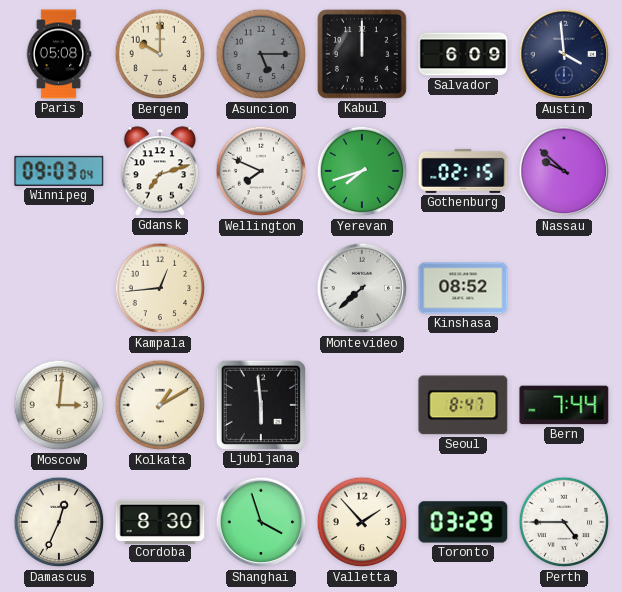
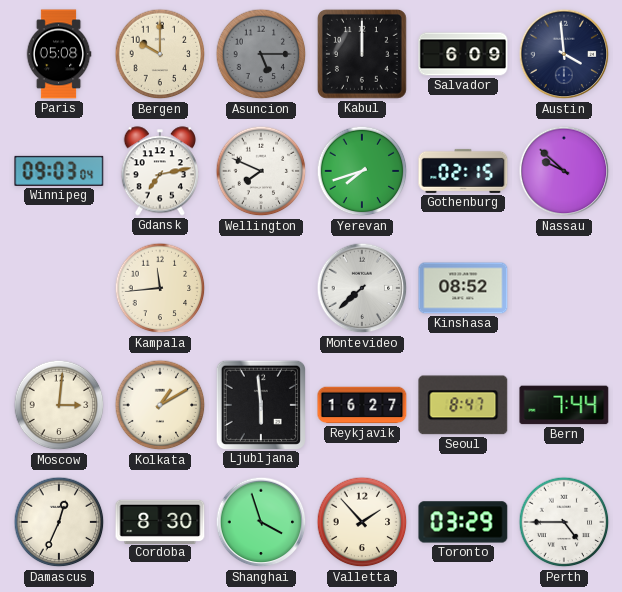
Gdansk: 7:12 -> 7:13
Kampala: 12:44 -> 11:44
Reykjavik: none -> 16:27
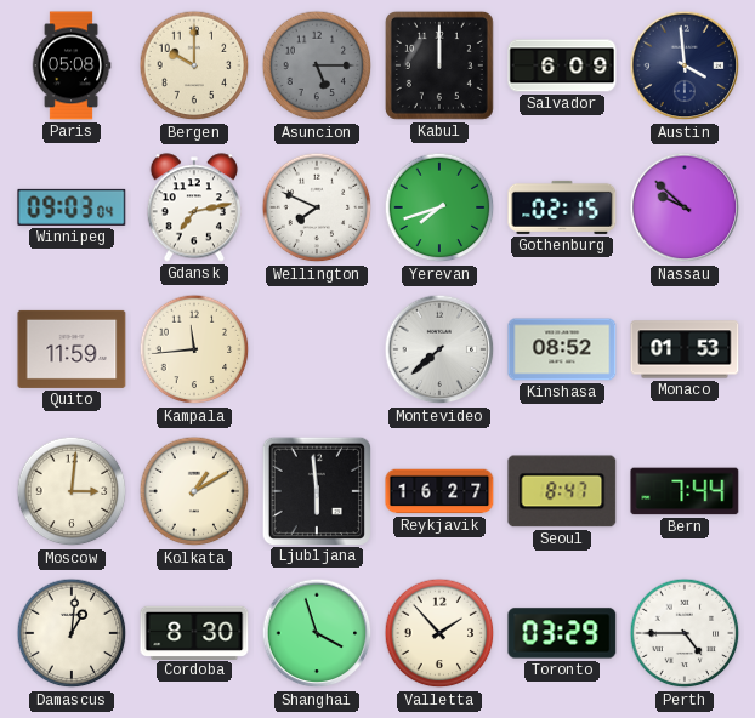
Quito: none -> 11:59
Monaco: none -> 01:53
Damascus: 12:34 -> 1:01
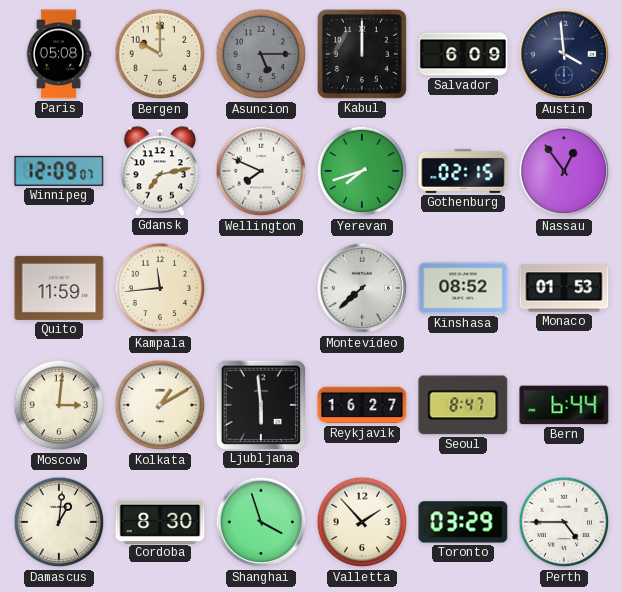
Winnipeg: 09:03 -> 12:09
Nassau: 9:52 -> 12:54
Bern: 7:44 -> 6:44
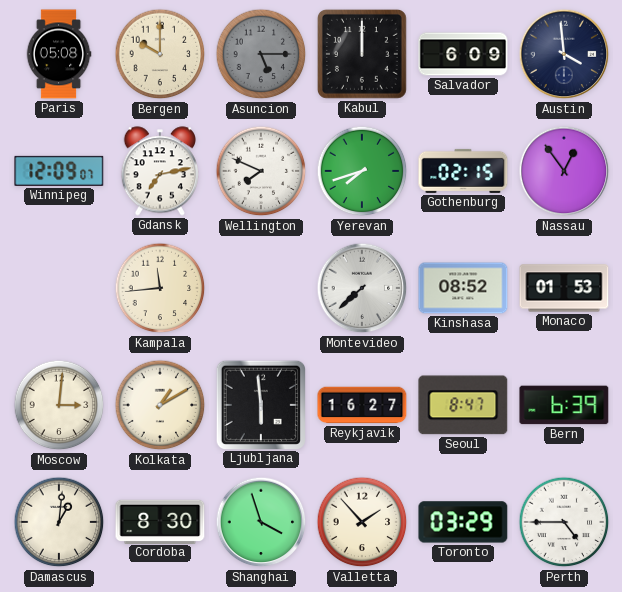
Quito: 11:59 -> none
Bern: 6:44 -> 6:39
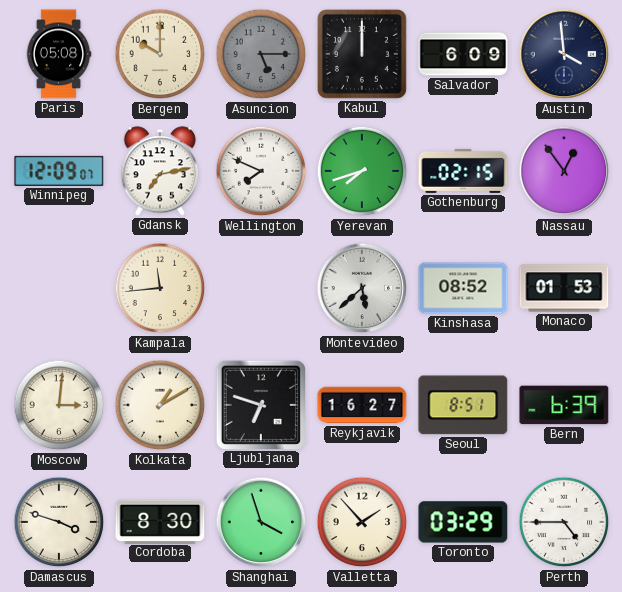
Montevideo: 7:38 -> 5:38
Ljubljana: 5:59 -> 6:48
Seoul: 8:47 -> 8:51
Damascus: 1:01 -> 3:48
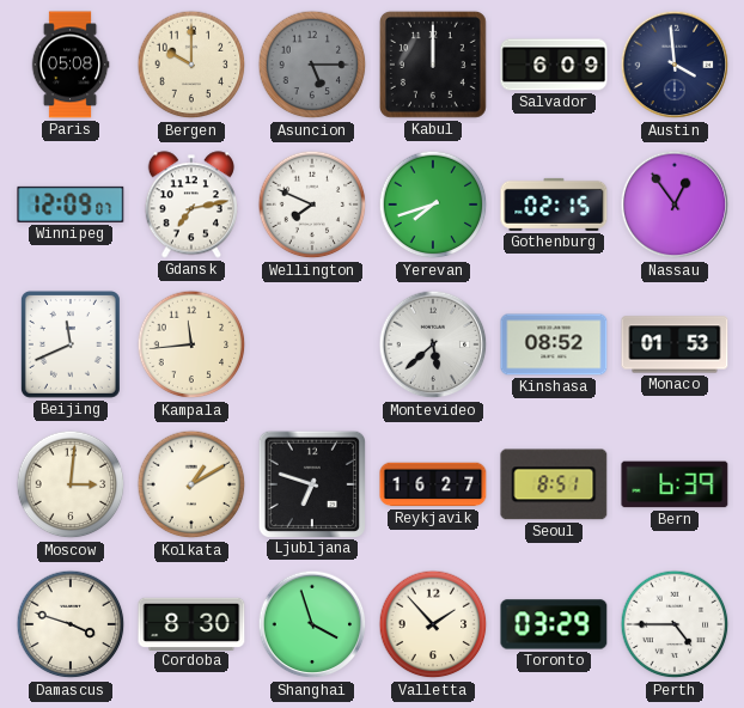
Beijing: none -> 11:41
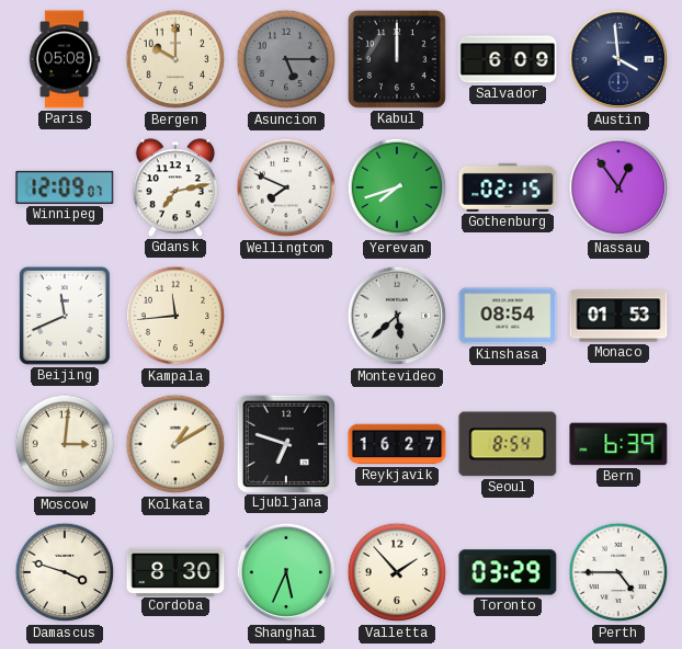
Kinshasa: 08:52 -> 08:54
Seoul: 8:51 -> 8:54
Shanghai: 3:57 -> 5:34
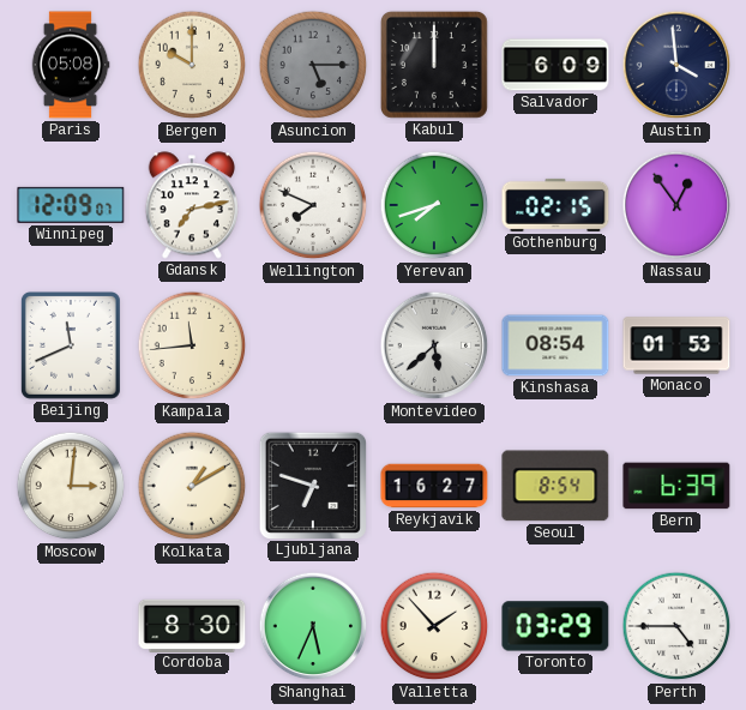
Damascus: 3:48 -> none
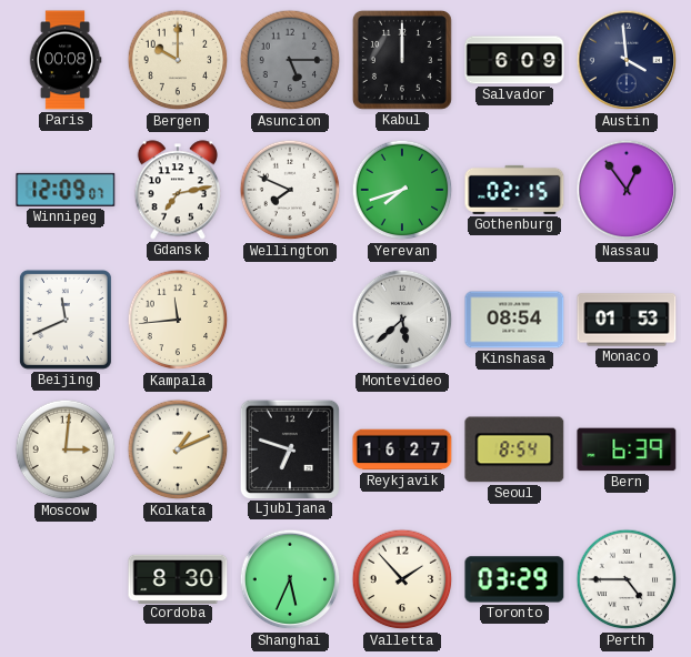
Paris: 05:08 -> 00:08
Kolkata: 1:10 -> 1:11
